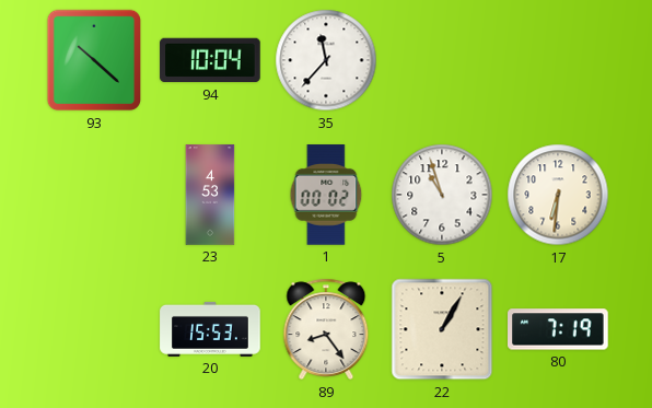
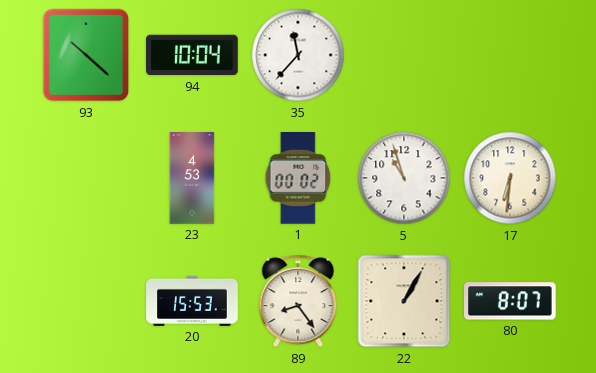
80: 7:19 -> 8:07
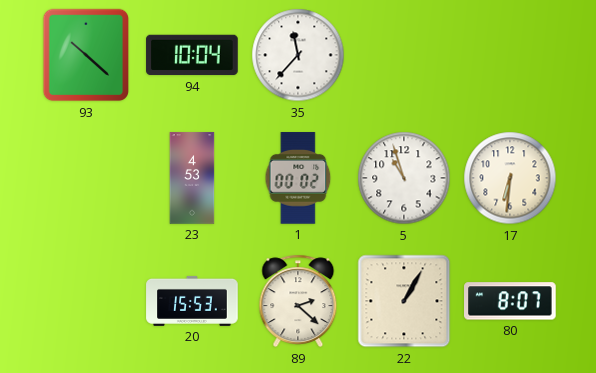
89: 8:24 -> 2:22
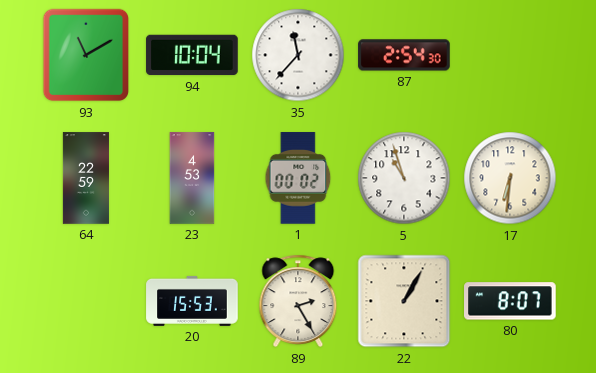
93: 10:22 -> 11:10
87: none -> 2:54
64: none -> 22:59
89: 2:22 -> 2:25
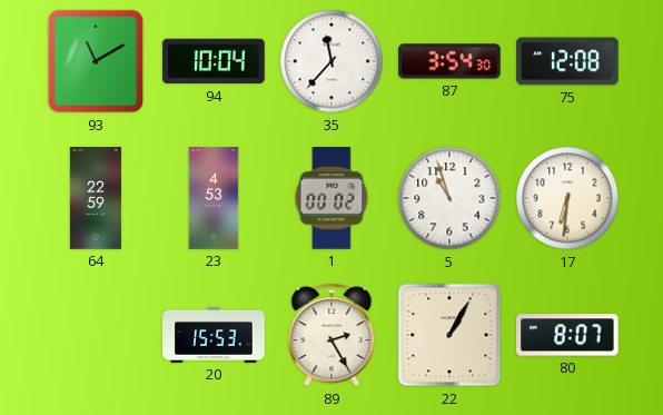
87: 2:54 -> 3:54
75: none -> 12:08
